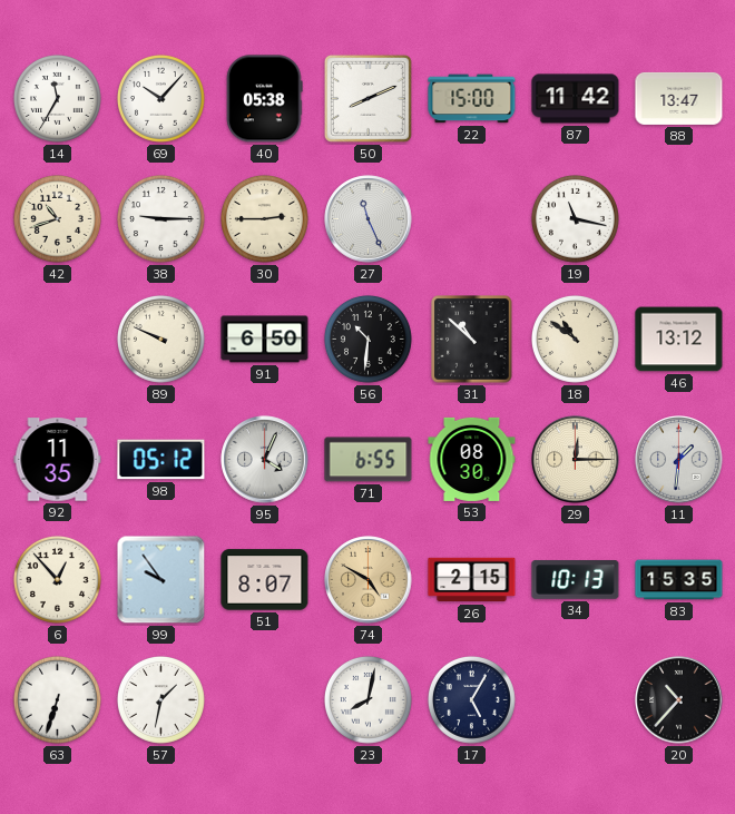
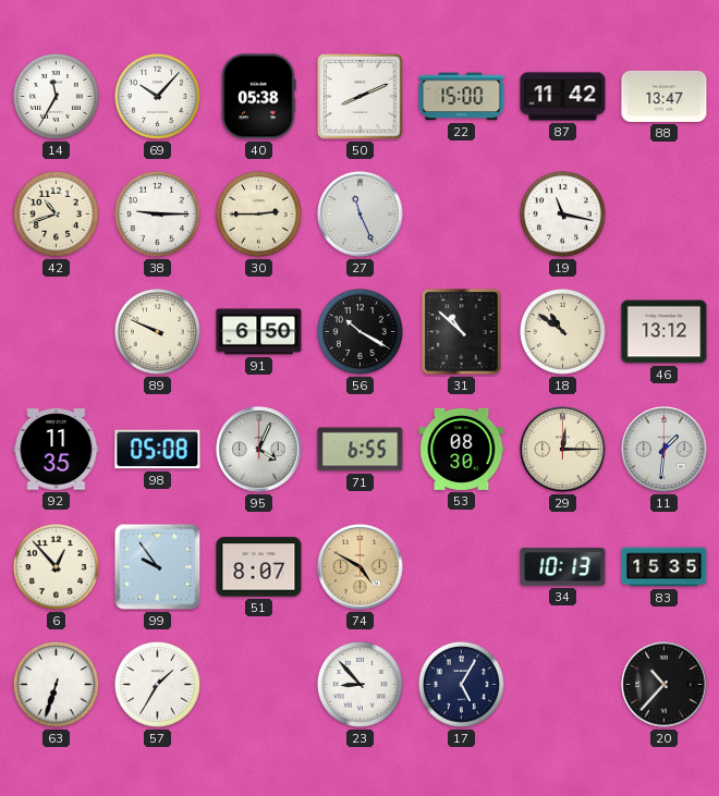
56: 10:31 -> 10:20
98: 05:12 -> 05:08
26: 2:15 -> none
57: 1:32 -> 1:35
23: 8:02 -> 8:53
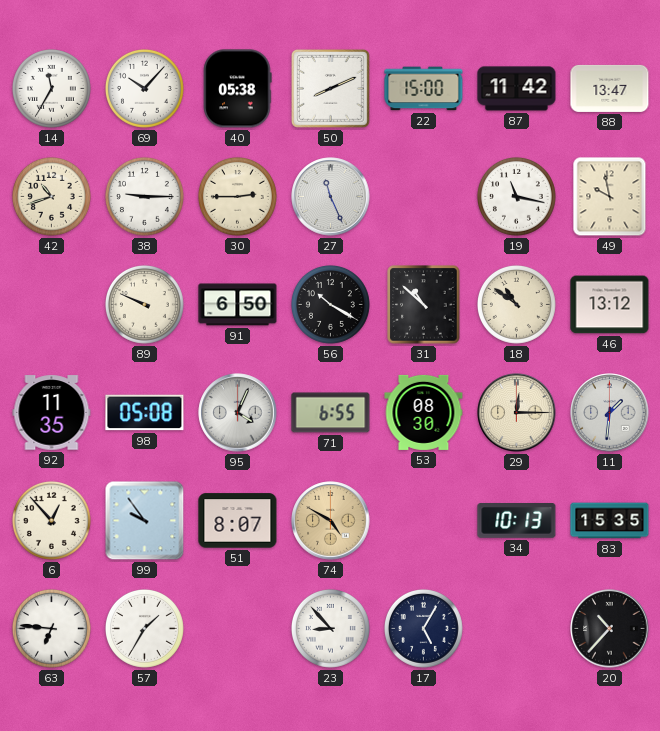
49: none -> 9:58
63: 6:33 -> 6:46
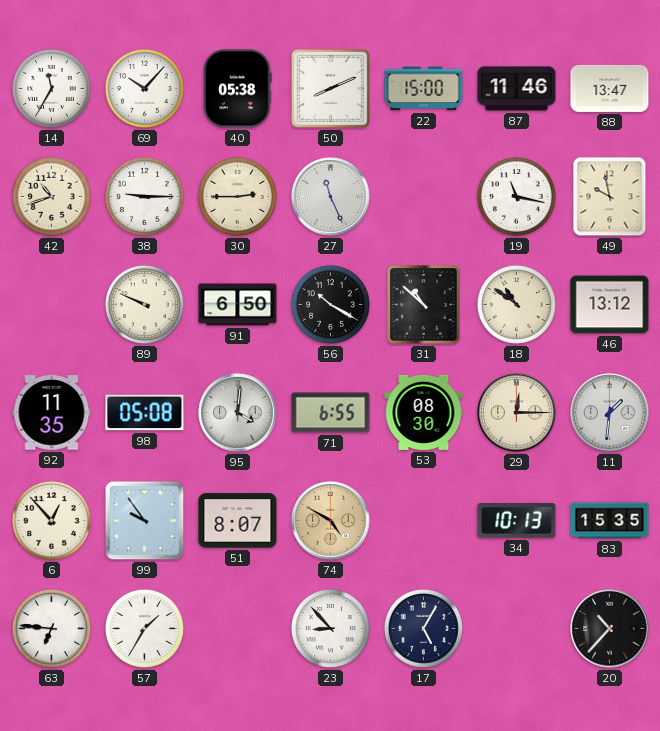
87: 11:42 -> 11:46
95: 4:04 -> 4:01
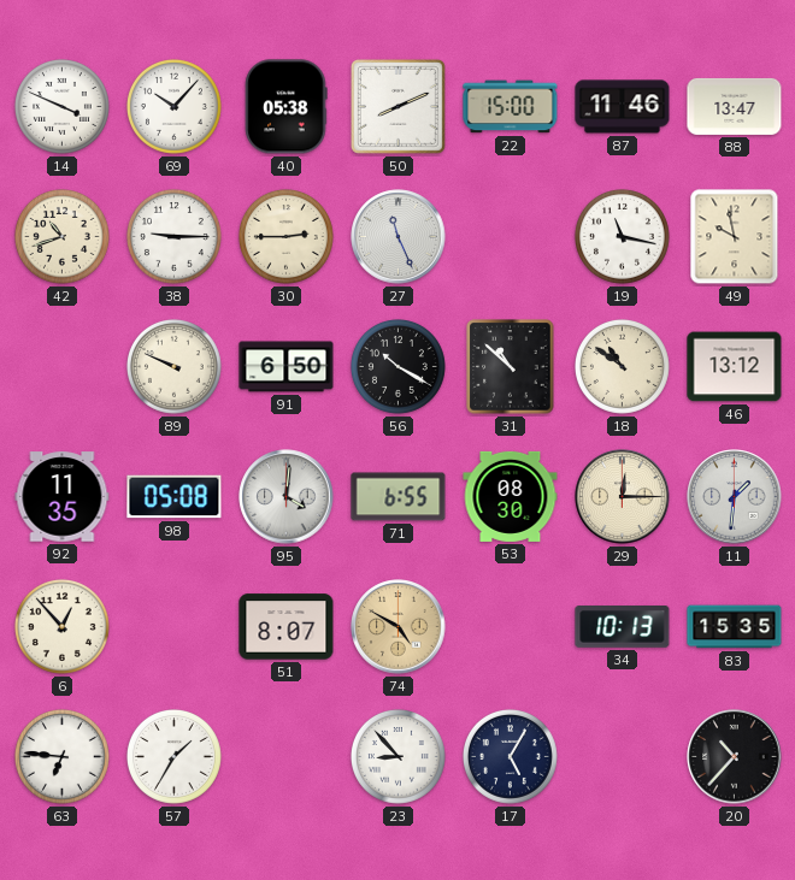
14: 11:35 -> 3:49
99: 9:54 -> none
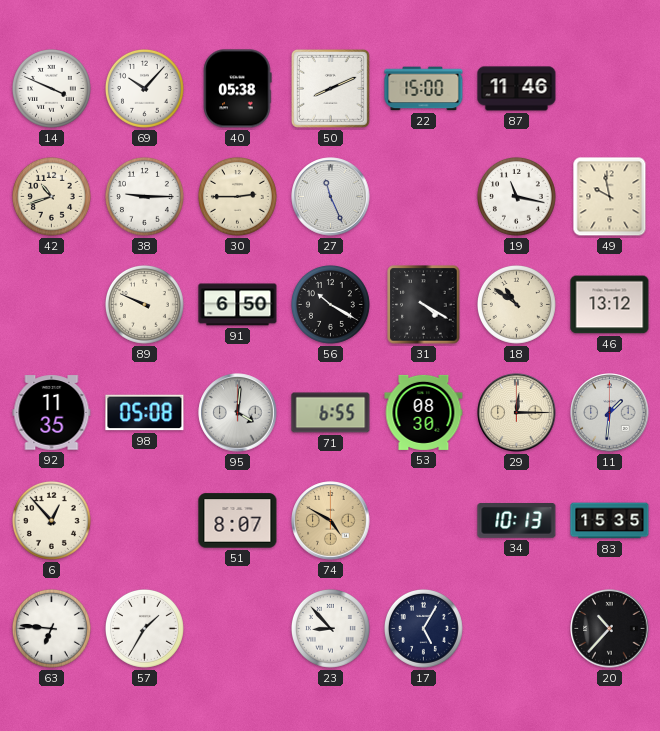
88: 13:47 -> none
31: 10:52 -> 4:20
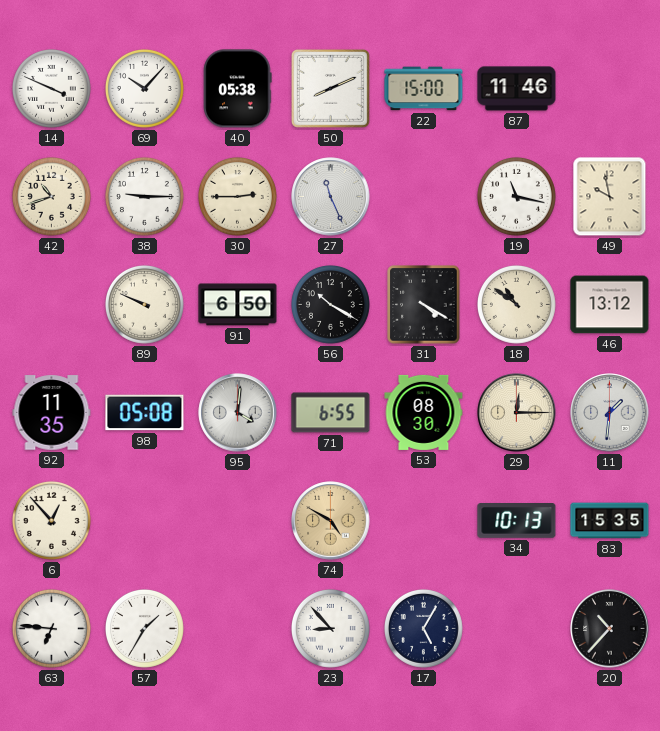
51: 8:07 -> none
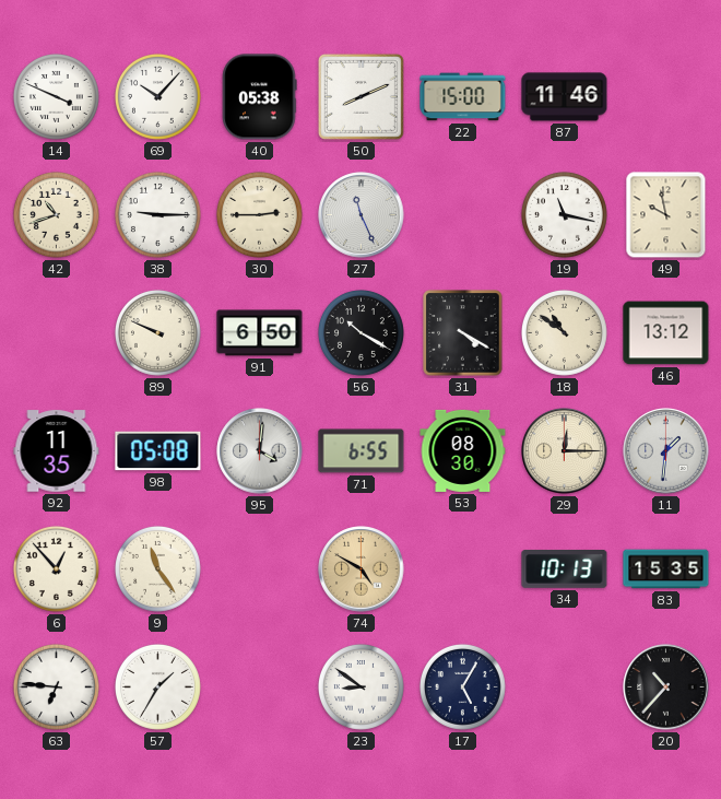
9: none -> 11:24
23: 8:53 -> 8:51
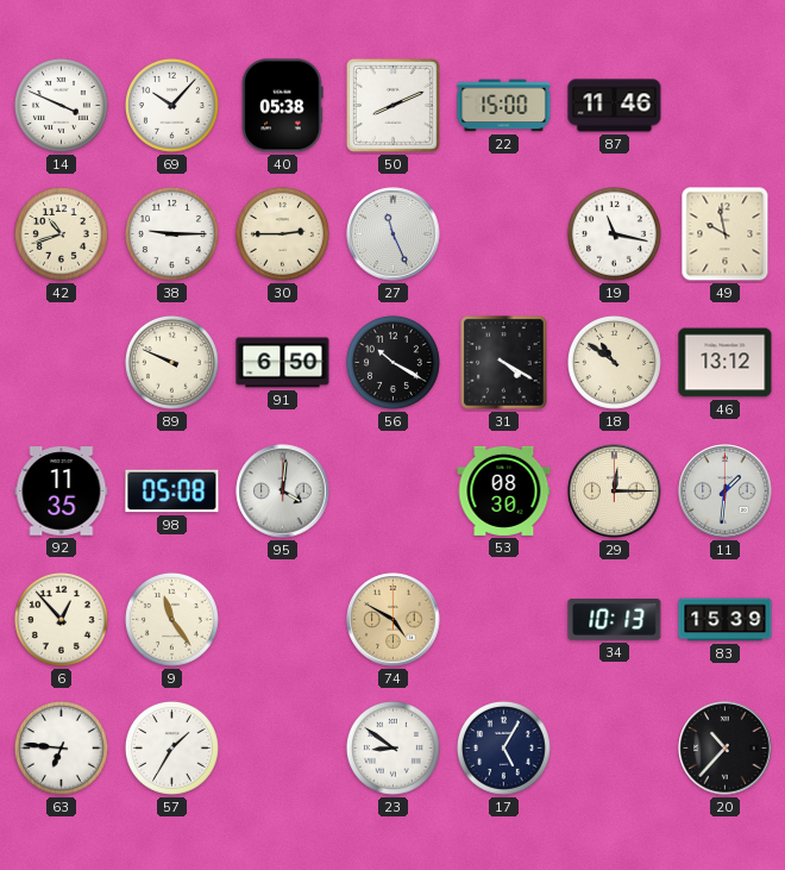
71: 6:55 -> none
83: 15:35 -> 15:39
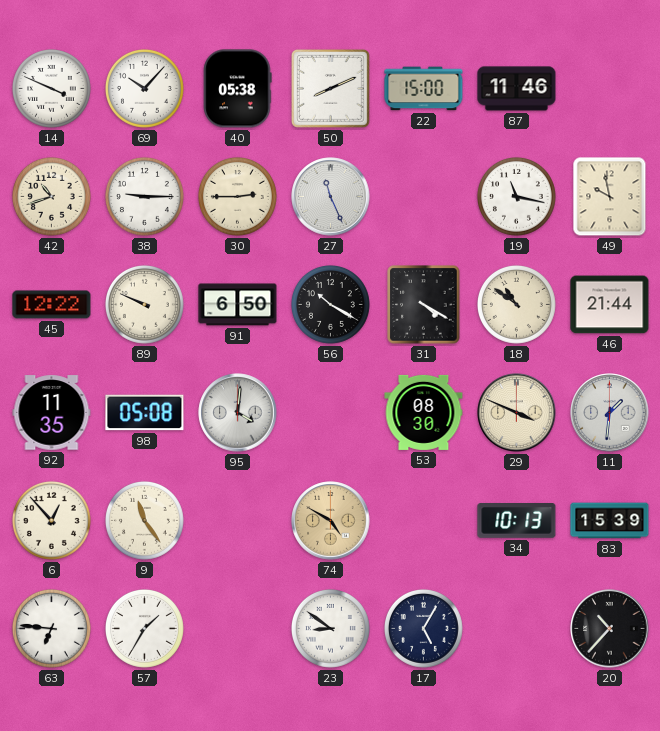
45: none -> 12:22
46: 13:12 -> 21:44
29: 12:15 -> 3:49
